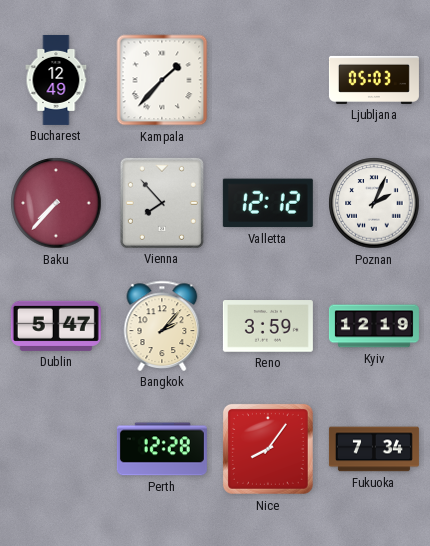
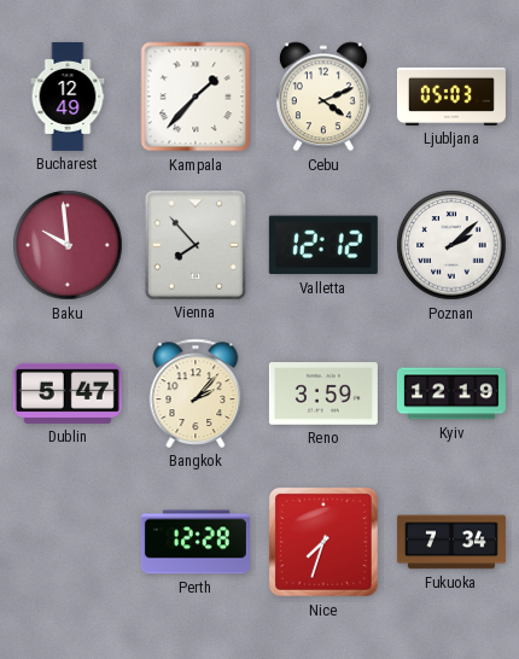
Cebu: none -> 4:11
Baku: 7:37 -> 9:59
Poznan: 2:04 -> 2:08
Nice: 8:06 -> 7:33
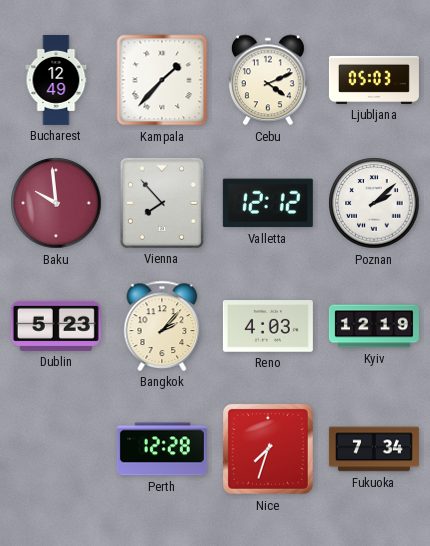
Dublin: 5:47 -> 5:23
Reno: 3:59 -> 4:03
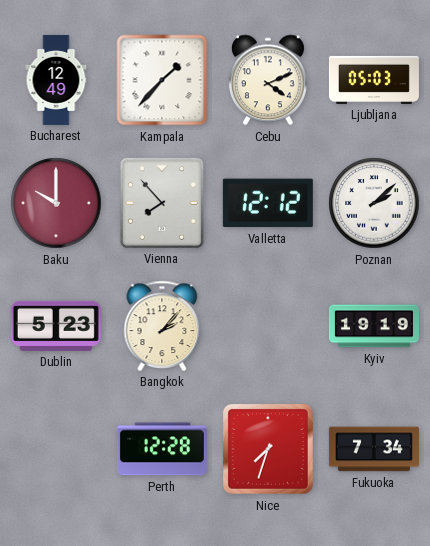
Baku: 9:59 -> 10:00
Reno: 4:03 -> none
Kyiv: 12:19 -> 19:19
